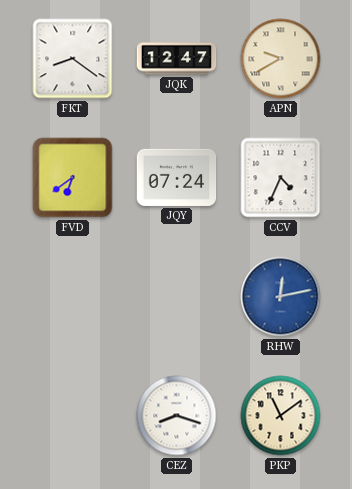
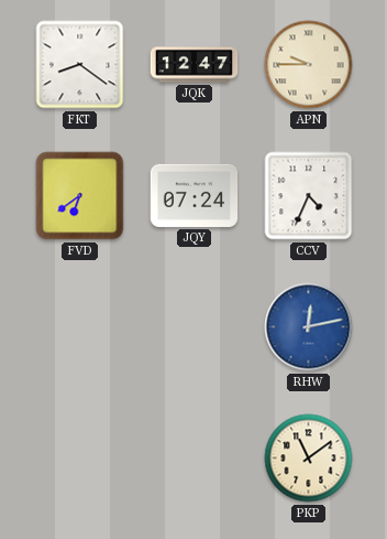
APN: 9:40 -> 9:45
CEZ: 8:18 -> none
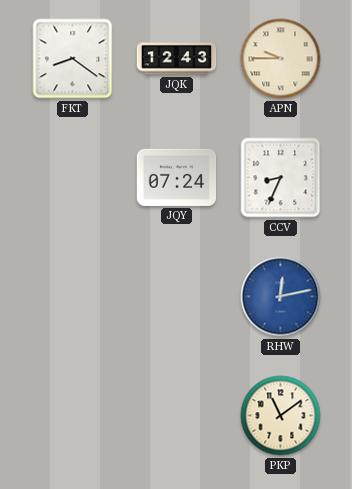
JQK: 12:47 -> 12:43
FVD: 6:39 -> none
CCV: 4:34 -> 8:34
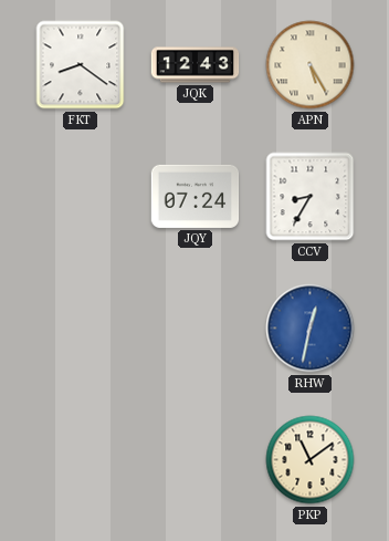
APN: 9:45 -> 5:25
CCV: 8:34 -> 8:35
RHW: 12:13 -> 12:32
